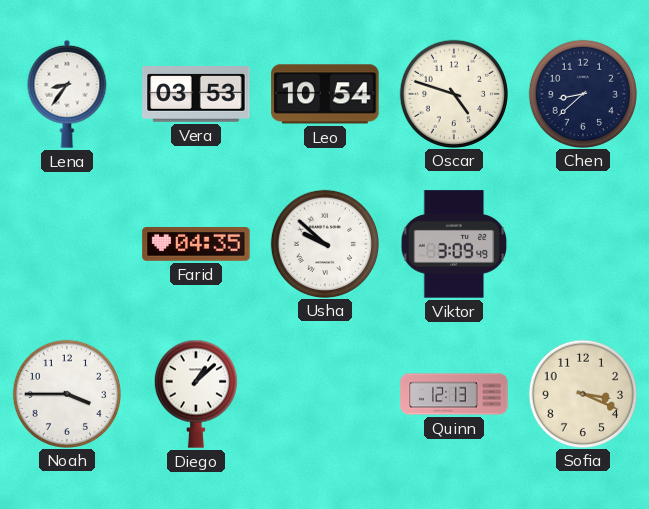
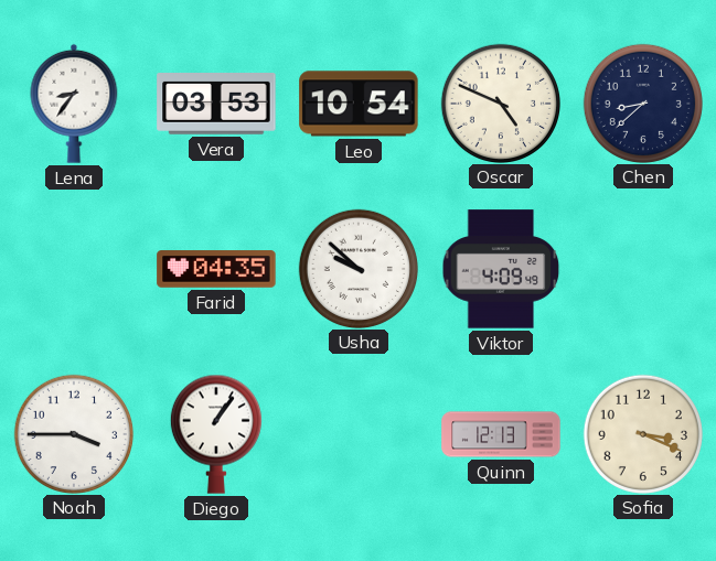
Oscar: 4:48 -> 4:49
Viktor: 3:09 -> 4:09
Diego: 1:08 -> 1:06
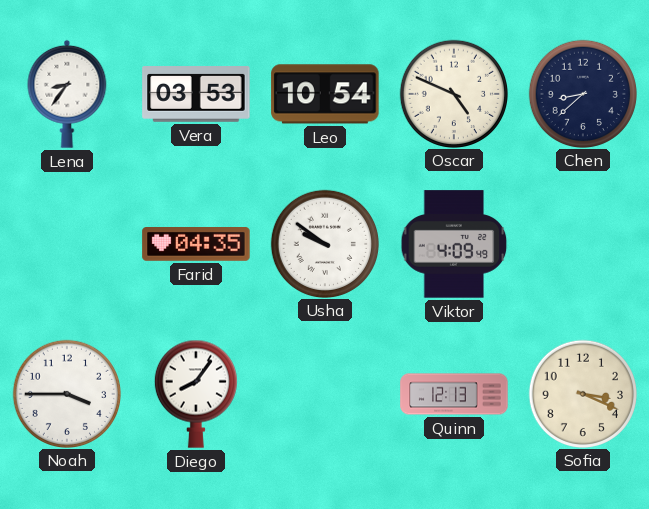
Usha: 9:52 -> 9:51
Diego: 1:06 -> 8:06
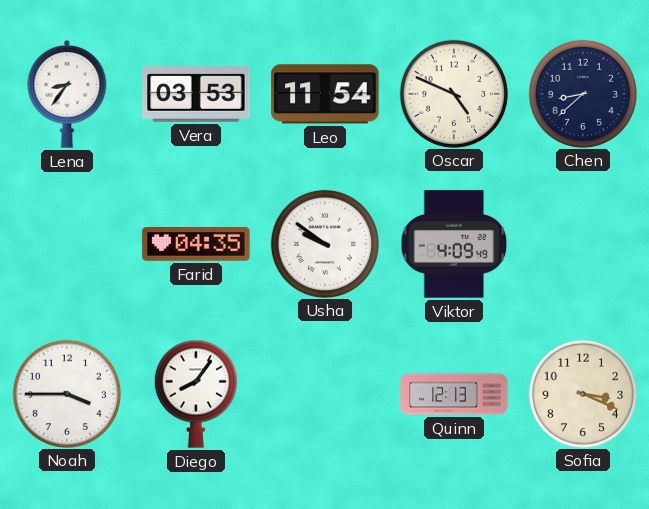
Leo: 10:54 -> 11:54
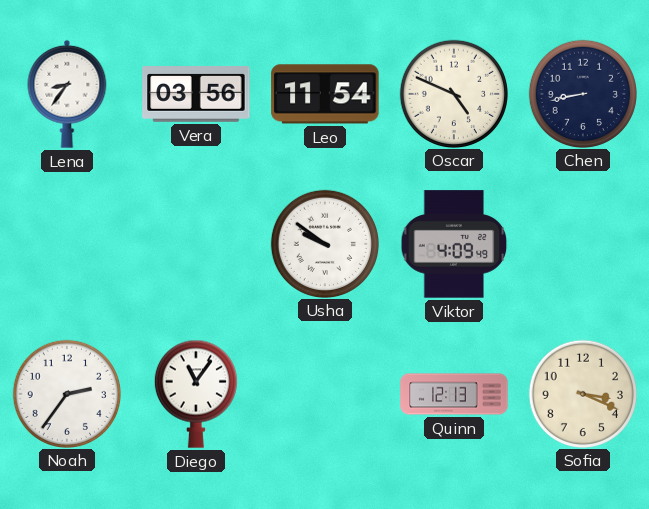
Vera: 03:53 -> 03:56
Chen: 8:38 -> 8:43
Farid: 04:35 -> none
Noah: 3:45 -> 2:36
Diego: 8:06 -> 11:06
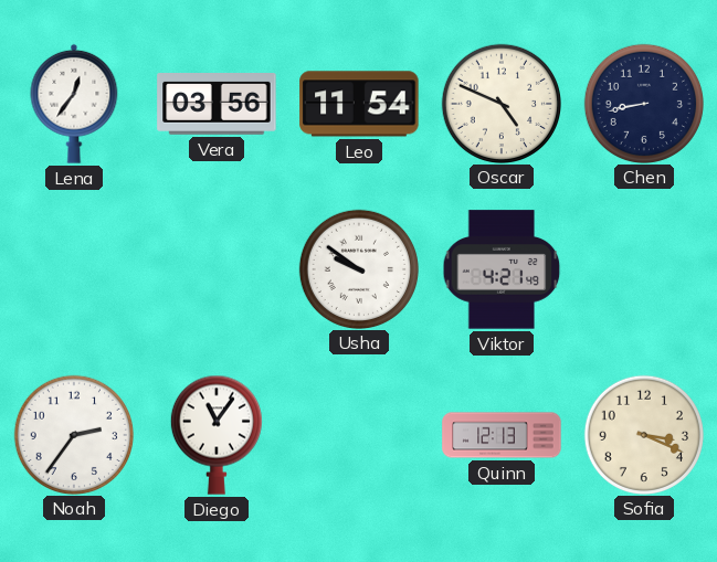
Lena: 8:36 -> 12:36
Viktor: 4:09 -> 4:21
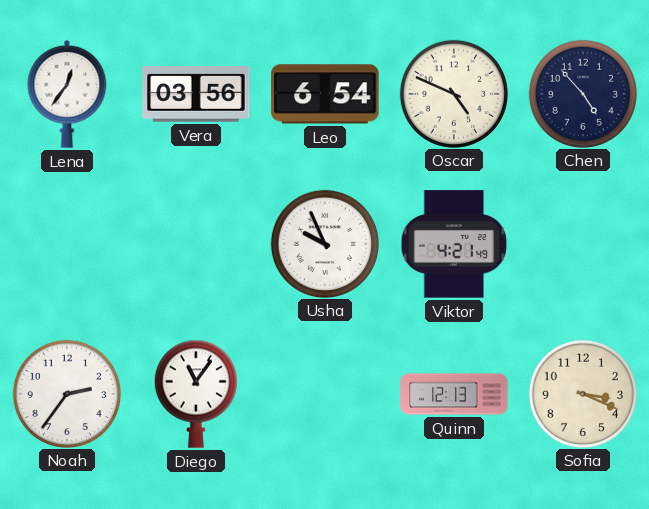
Leo: 11:54 -> 6:54
Chen: 8:43 -> 4:53
Usha: 9:51 -> 9:56
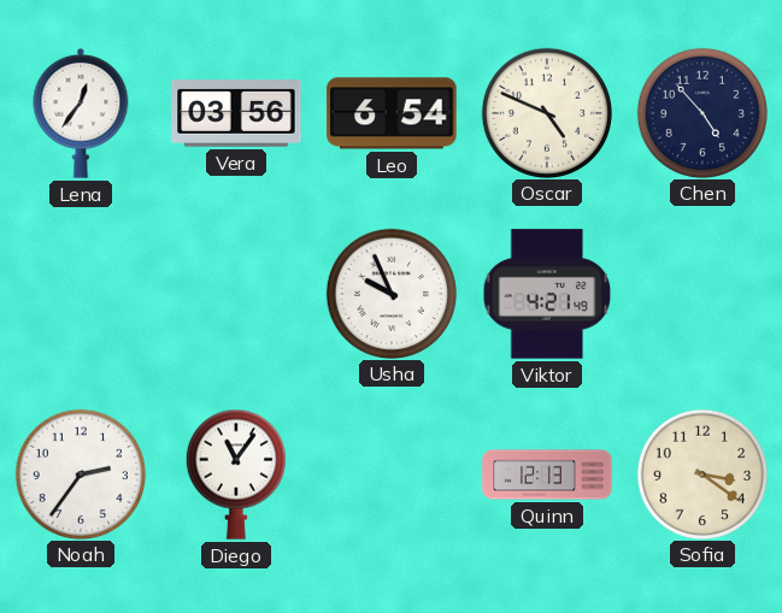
Sofia: 3:19 -> 3:21
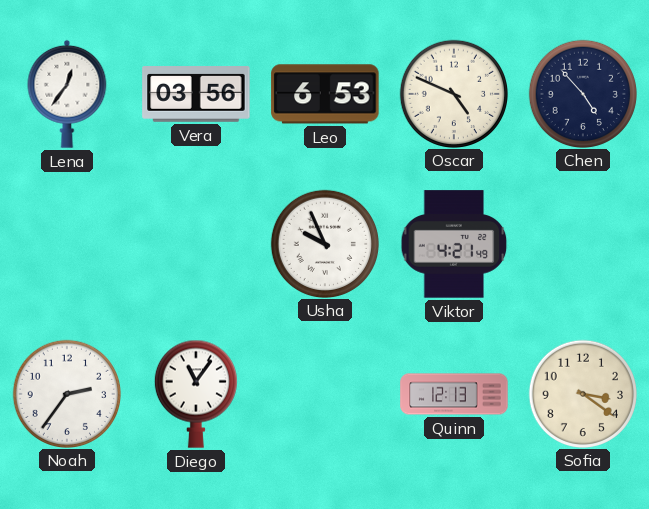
Leo: 6:54 -> 6:53
